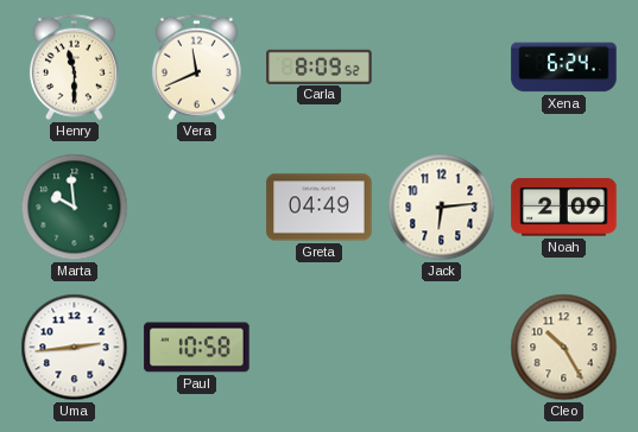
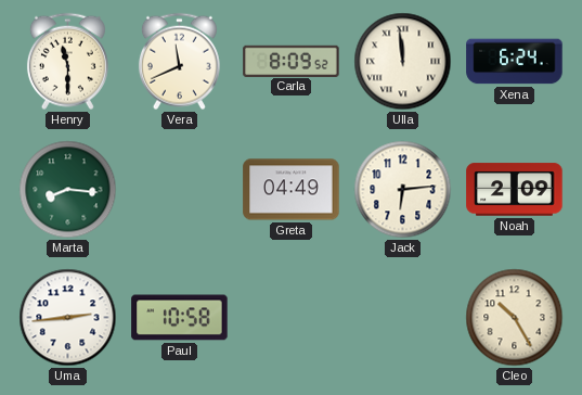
Ulla: none -> 11:59
Marta: 9:59 -> 8:16
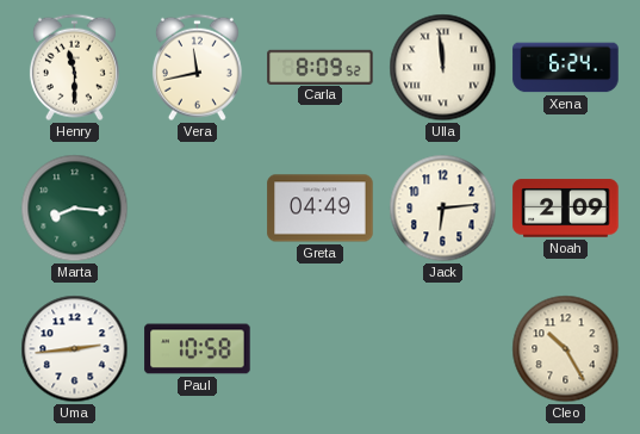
Vera: 11:41 -> 11:43
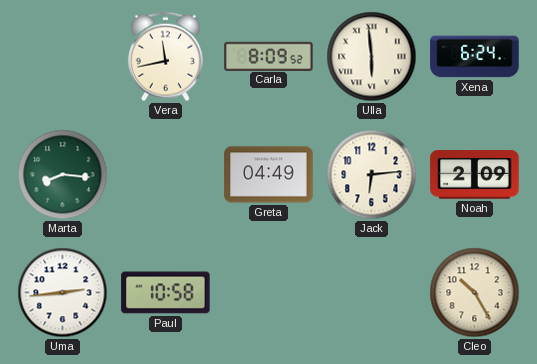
Henry: 11:30 -> none
Ulla: 11:59 -> 5:59
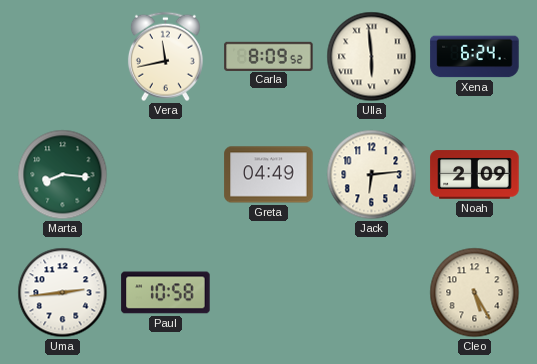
Cleo: 10:25 -> 5:25
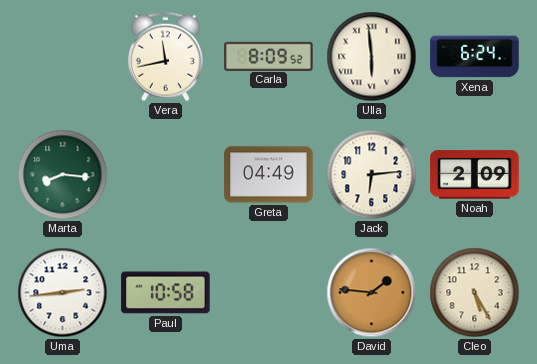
David: none -> 1:46
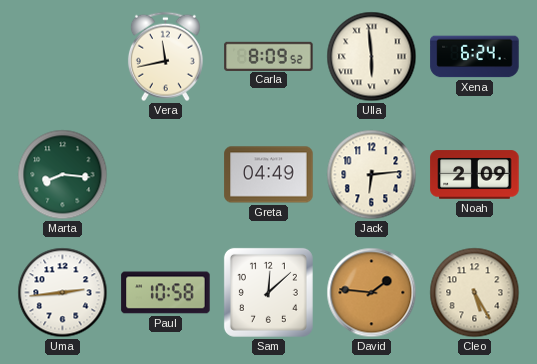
Sam: none -> 12:08
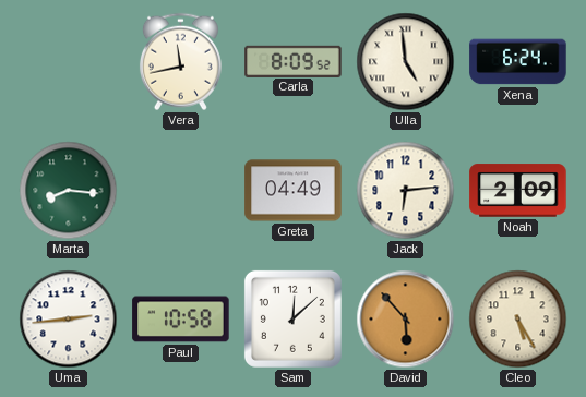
Ulla: 5:59 -> 4:59
David: 1:46 -> 5:53
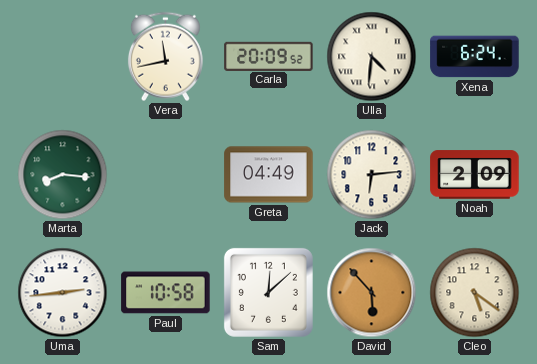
Carla: 8:09 -> 20:09
Ulla: 4:59 -> 4:31
Cleo: 5:25 -> 5:21
